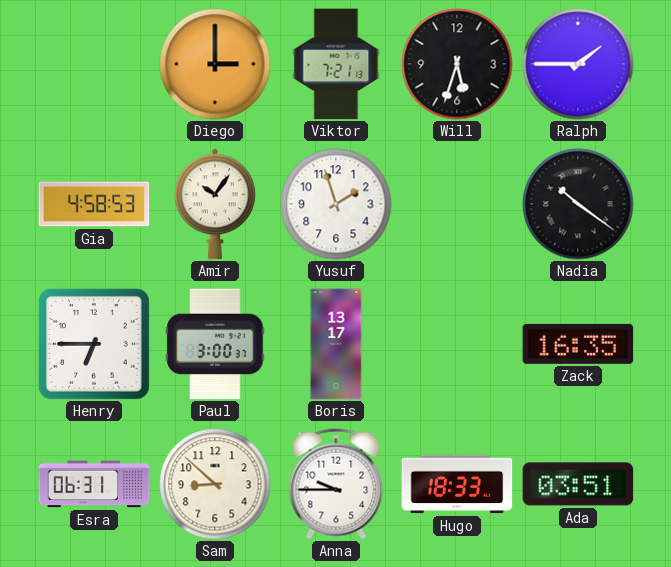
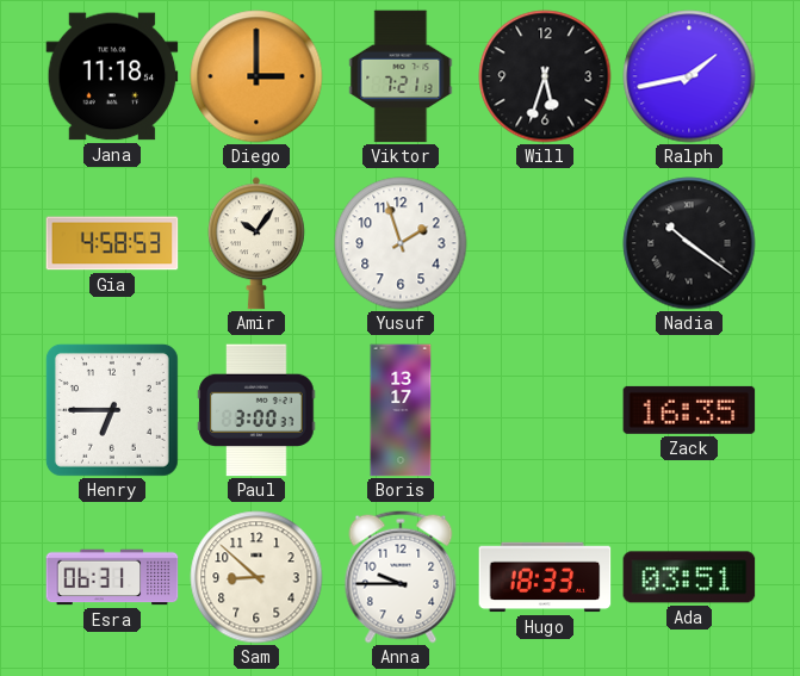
Jana: none -> 11:18
Ralph: 1:45 -> 1:43
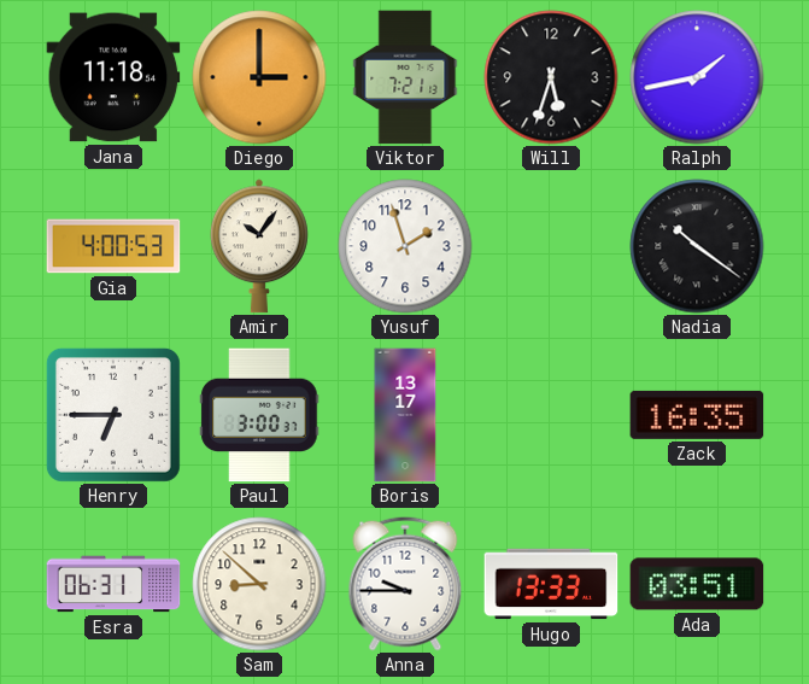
Gia: 4:58 -> 4:00
Hugo: 18:33 -> 13:33
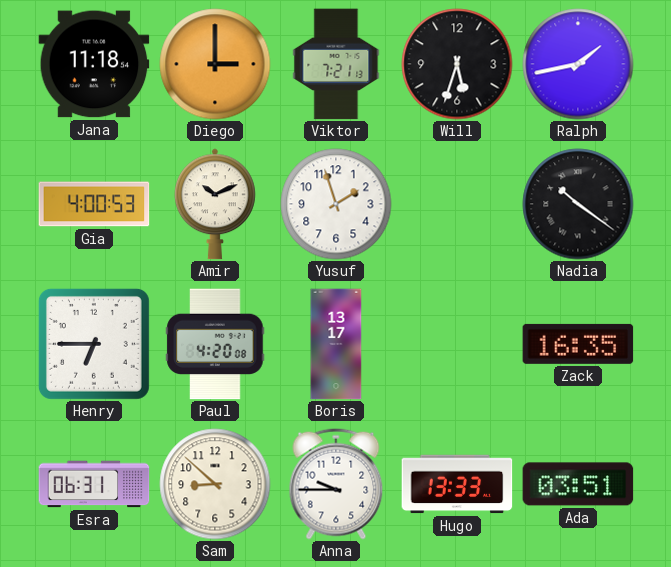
Amir: 10:06 -> 10:11
Paul: 3:00 -> 4:20
